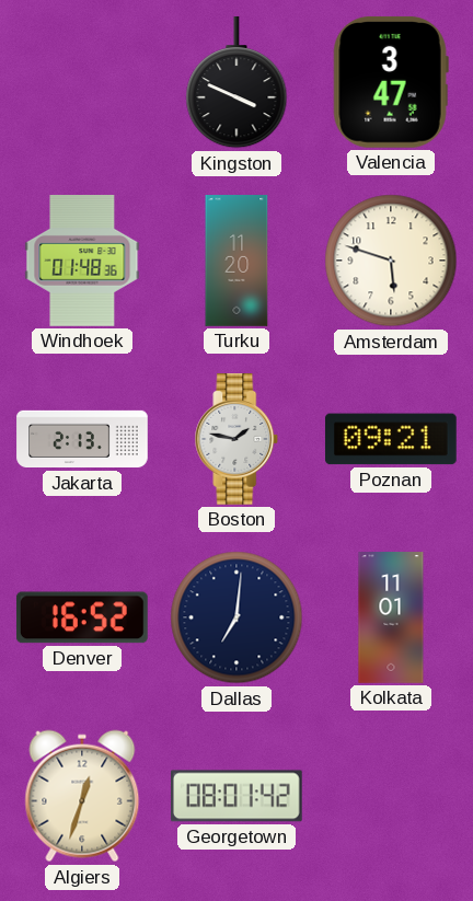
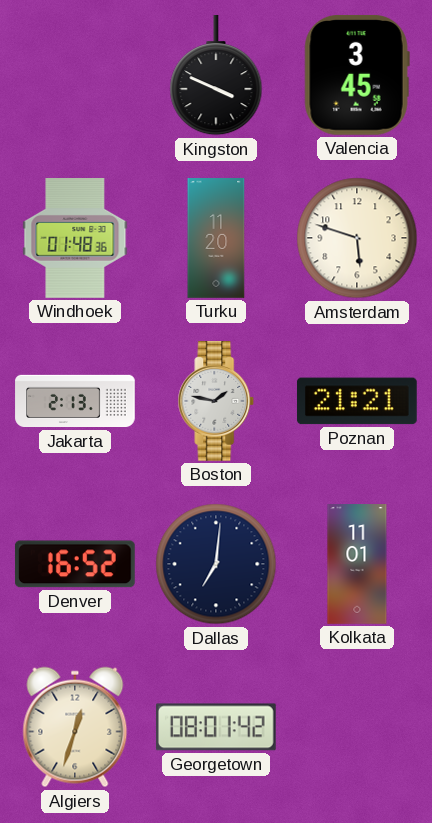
Valencia: 3:47 -> 3:45
Poznan: 09:21 -> 21:21
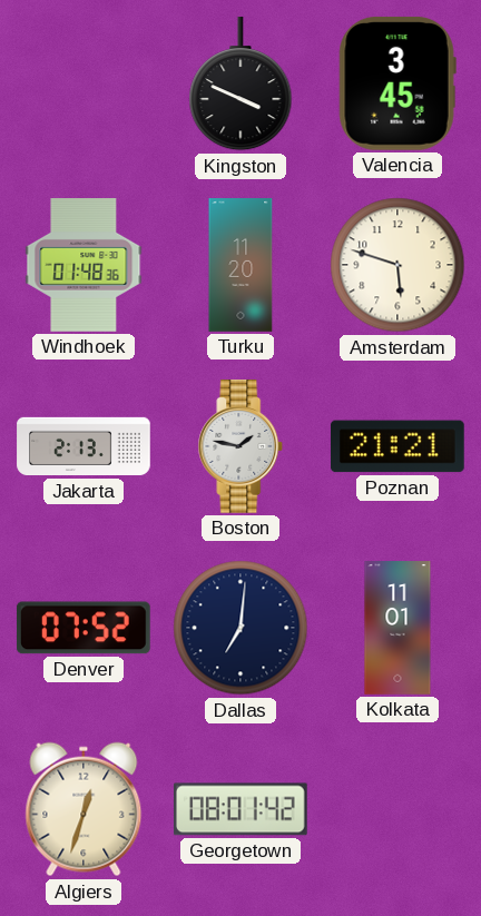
Denver: 16:52 -> 07:52
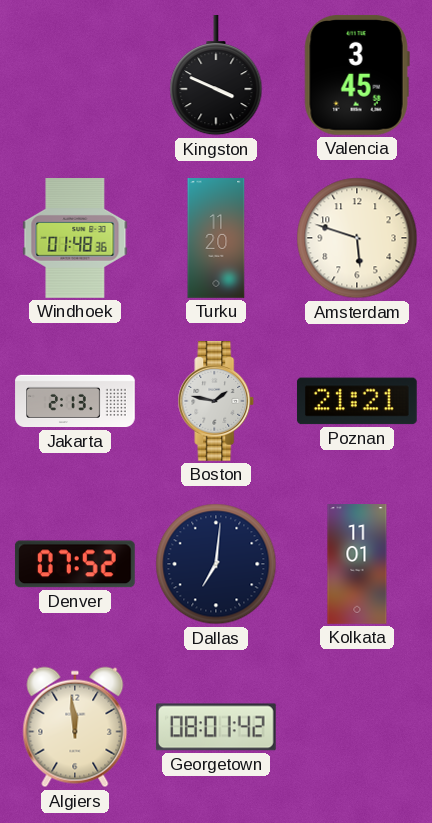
Algiers: 12:33 -> 11:59
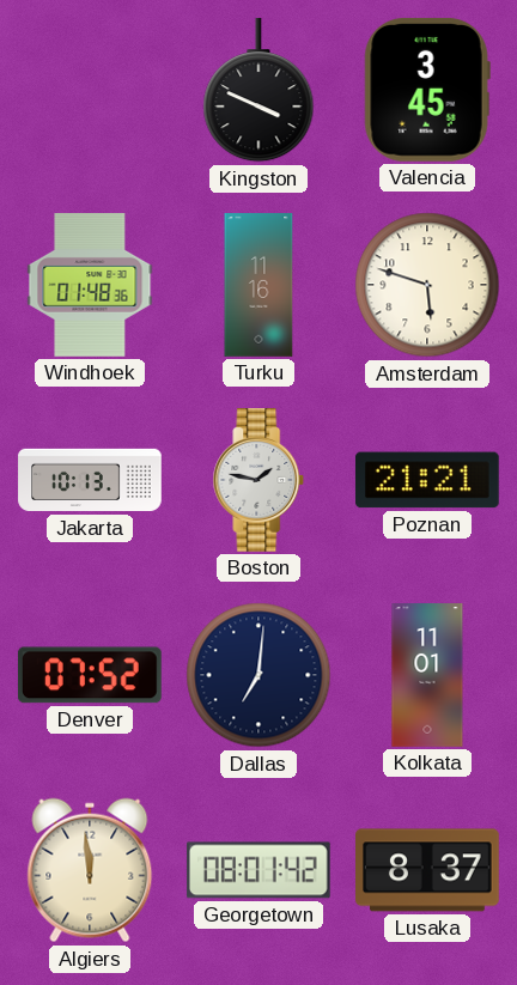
Turku: 11:20 -> 11:16
Jakarta: 2:13 -> 10:13
Lusaka: none -> 8:37
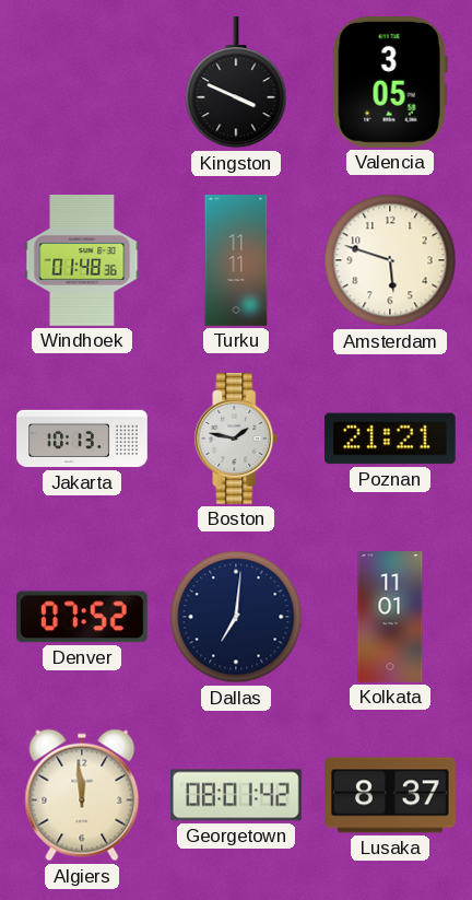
Valencia: 3:45 -> 3:05
Turku: 11:16 -> 11:11
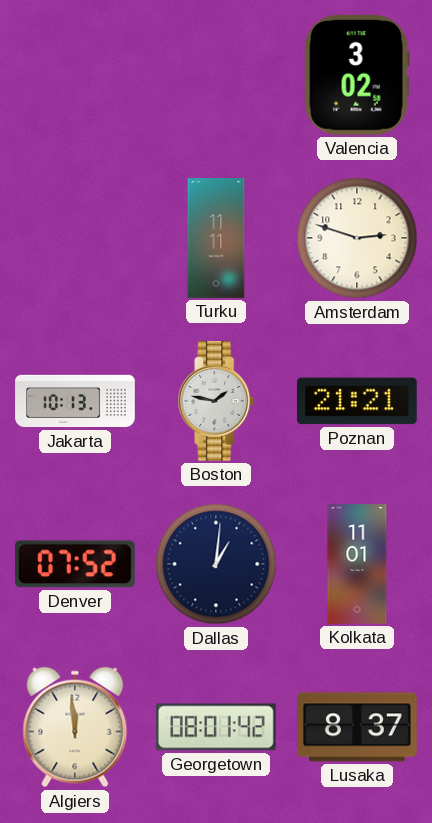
Kingston: 3:49 -> none
Valencia: 3:05 -> 3:02
Windhoek: 01:48 -> none
Amsterdam: 5:48 -> 2:48
Dallas: 7:01 -> 1:01
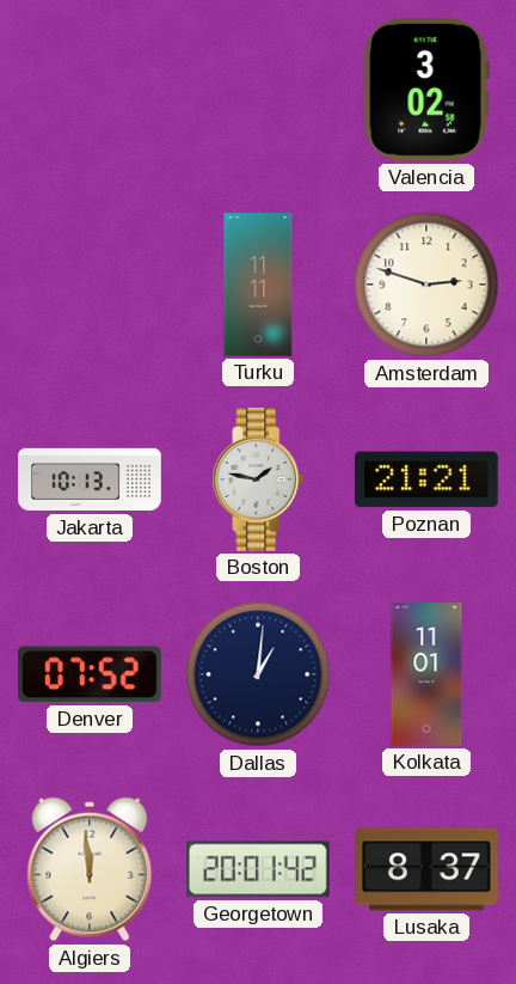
Georgetown: 08:01 -> 20:01
